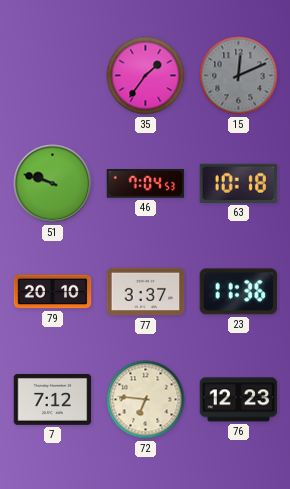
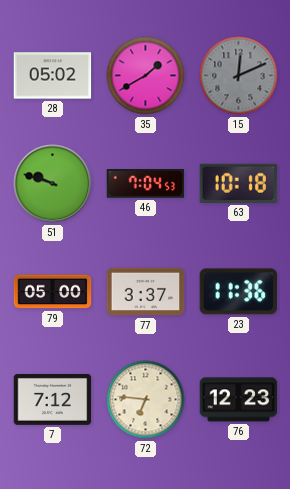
28: none -> 05:02
35: 1:36 -> 1:40
79: 20:10 -> 05:00
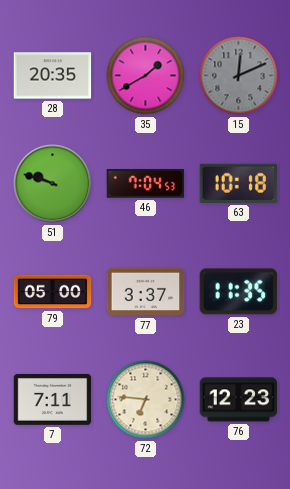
28: 05:02 -> 20:35
23: 11:36 -> 11:35
7: 7:12 -> 7:11
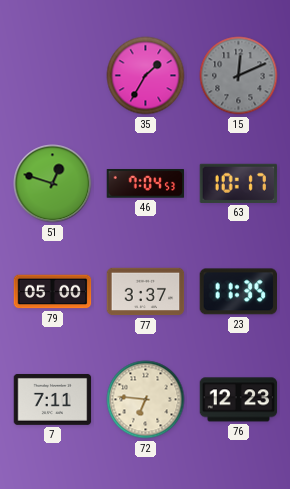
28: 20:35 -> none
35: 1:40 -> 1:35
51: 9:48 -> 12:48
63: 10:18 -> 10:17
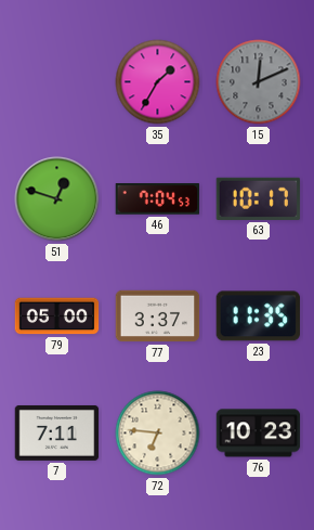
76: 12:23 -> 10:23
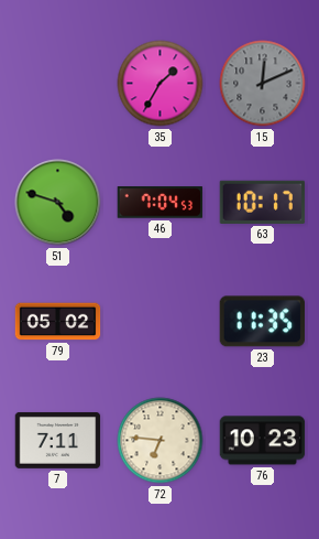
51: 12:48 -> 4:48
79: 05:00 -> 05:02
77: 3:37 -> none
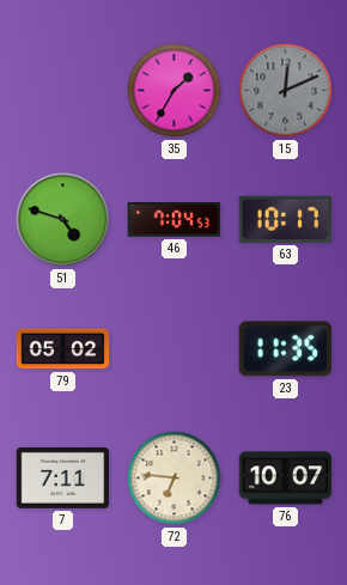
76: 10:23 -> 10:07
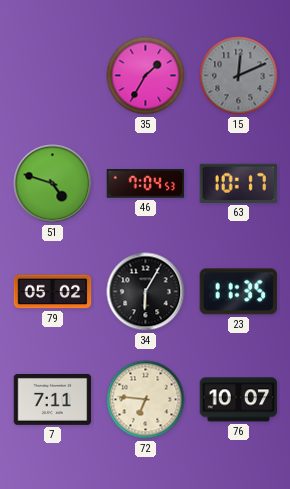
34: none -> 6:05
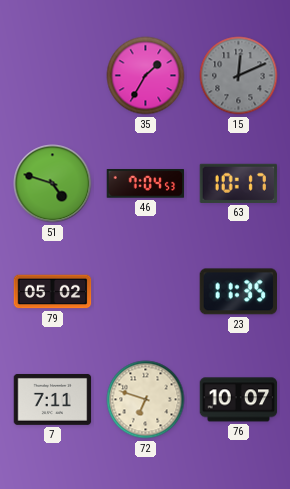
34: 6:05 -> none
72: 6:46 -> 6:48
